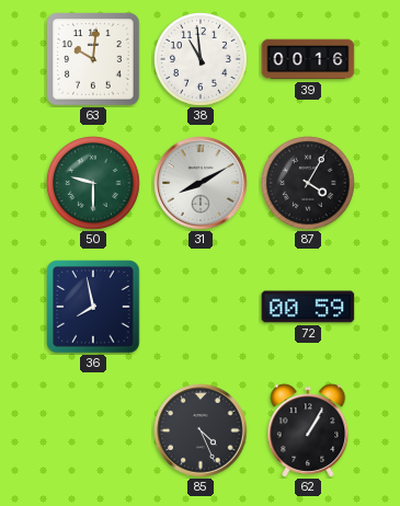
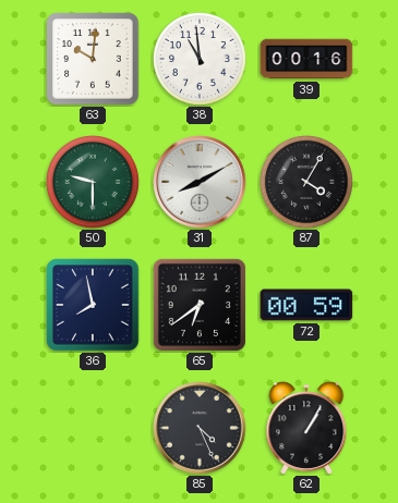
65: none -> 6:39
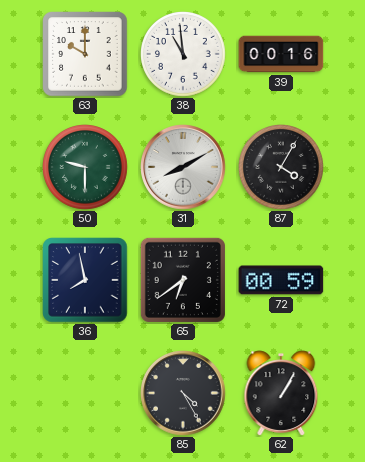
63: 10:01 -> 10:00
85: 4:26 -> 4:25
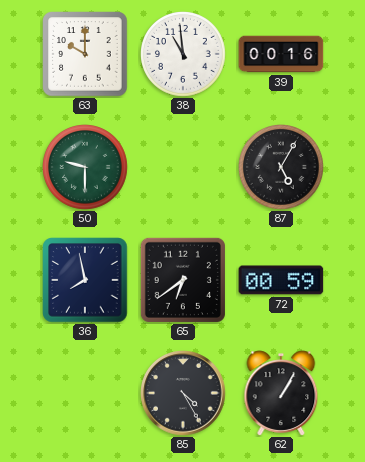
31: 8:10 -> none
87: 4:05 -> 5:05
